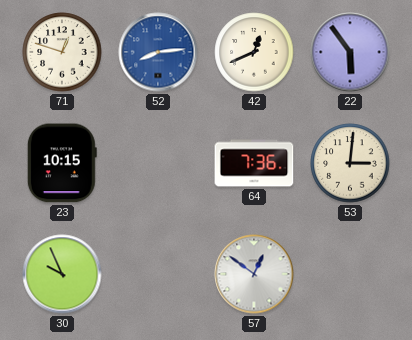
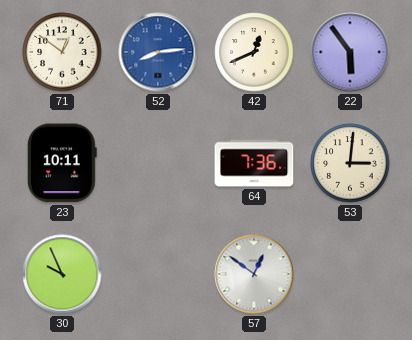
71: 12:48 -> 12:51
23: 10:15 -> 10:11
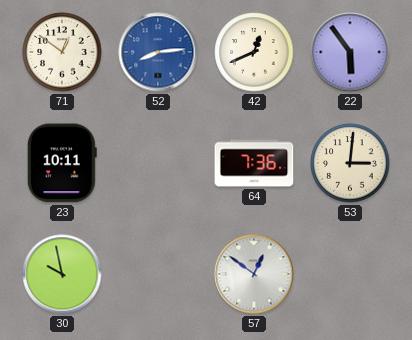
30: 9:56 -> 9:58
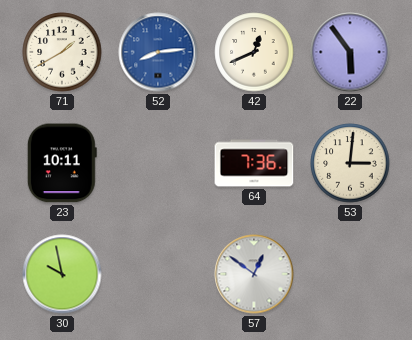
71: 12:51 -> 1:40
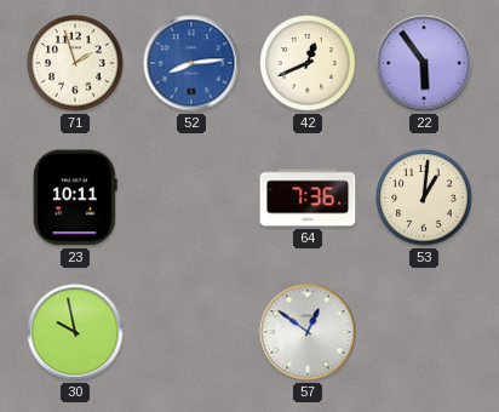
71: 1:40 -> 1:57
53: 3:01 -> 1:01
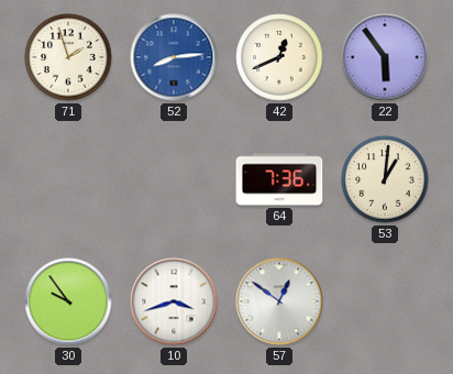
23: 10:11 -> none
30: 9:58 -> 9:54
10: none -> 3:42
